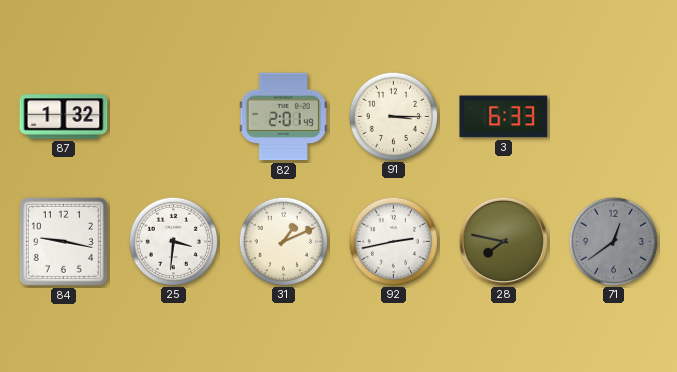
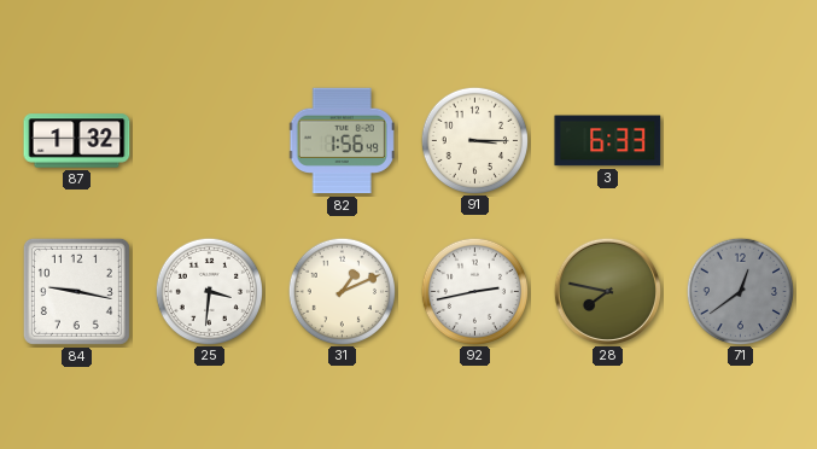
82: 2:01 -> 1:56
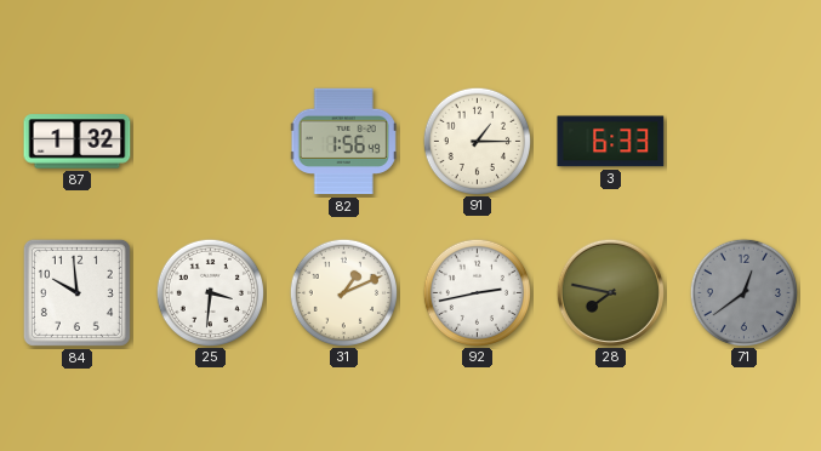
91: 3:15 -> 1:15
84: 9:17 -> 9:59
